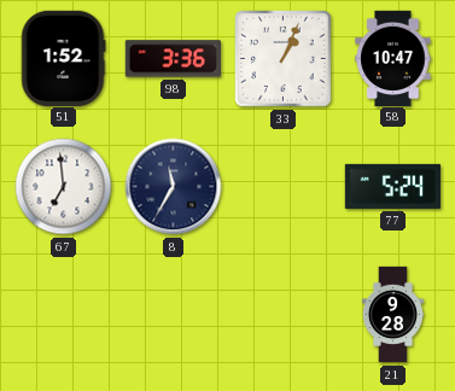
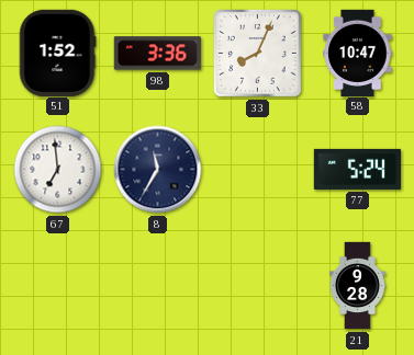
33: 1:04 -> 8:04
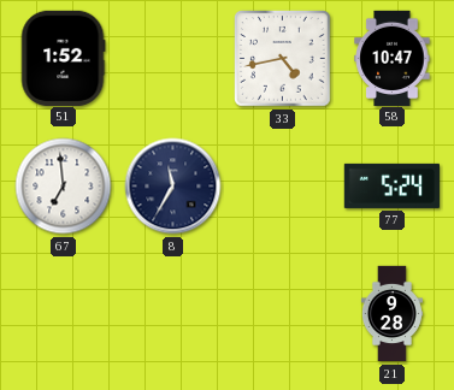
98: 3:36 -> none
33: 8:04 -> 4:43
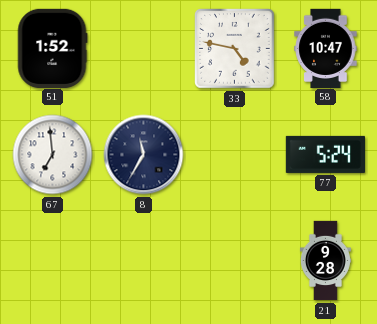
33: 4:43 -> 4:47
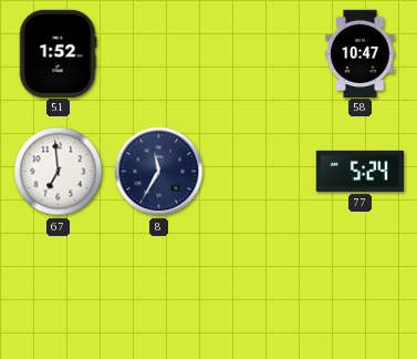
33: 4:47 -> none
21: 9:28 -> none
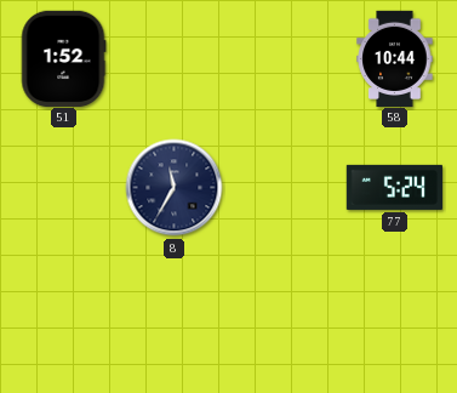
58: 10:47 -> 10:44
67: 6:59 -> none
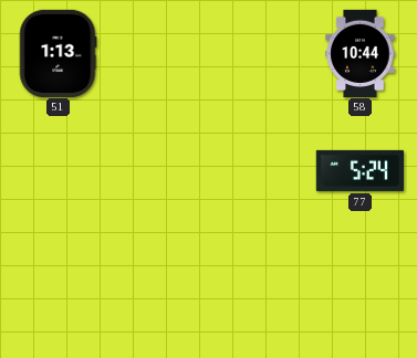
51: 1:52 -> 1:13
8: 11:35 -> none
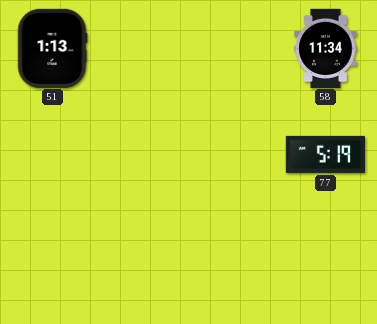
58: 10:44 -> 11:34
77: 5:24 -> 5:19
